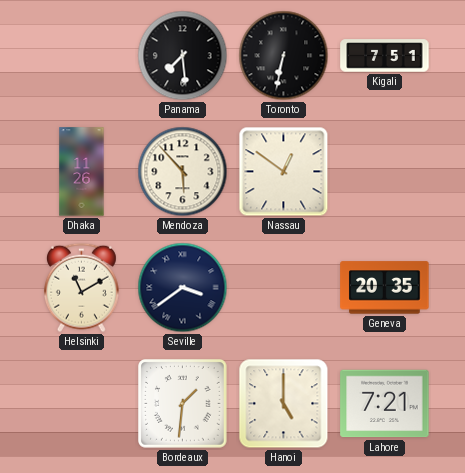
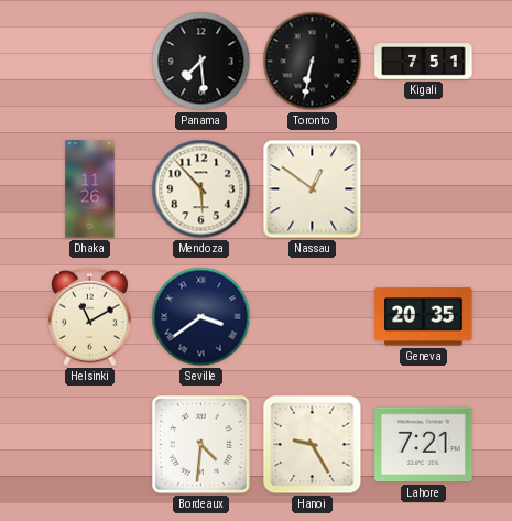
Bordeaux: 1:31 -> 4:31
Hanoi: 5:00 -> 9:25
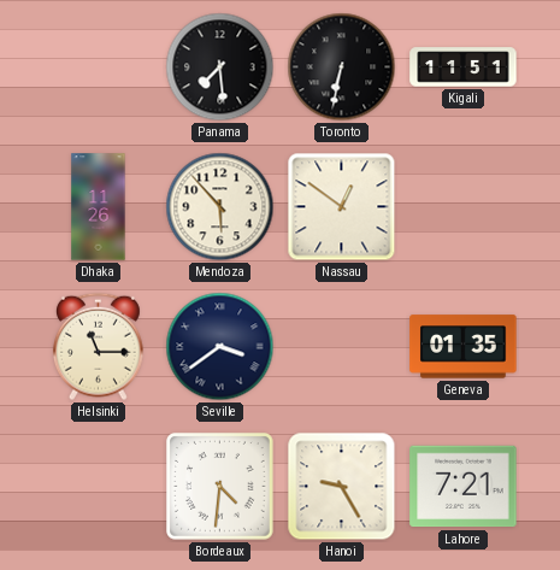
Kigali: 7:51 -> 11:51
Helsinki: 11:10 -> 11:15
Geneva: 20:35 -> 01:35
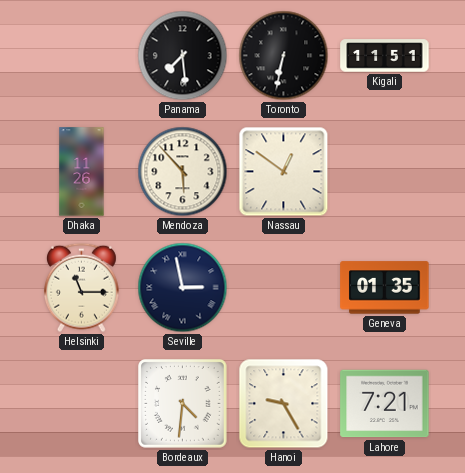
Seville: 3:39 -> 2:58
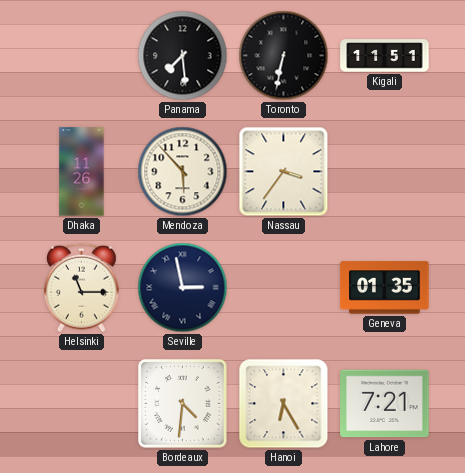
Nassau: 12:51 -> 3:36
Hanoi: 9:25 -> 6:25
